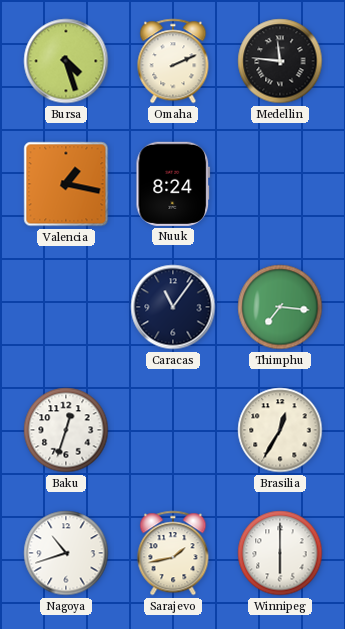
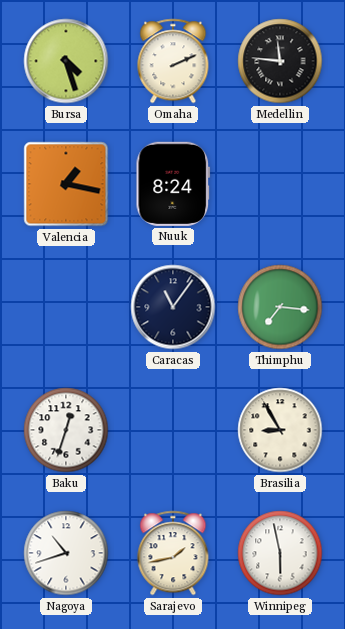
Brasilia: 12:35 -> 8:55
Winnipeg: 6:00 -> 5:58
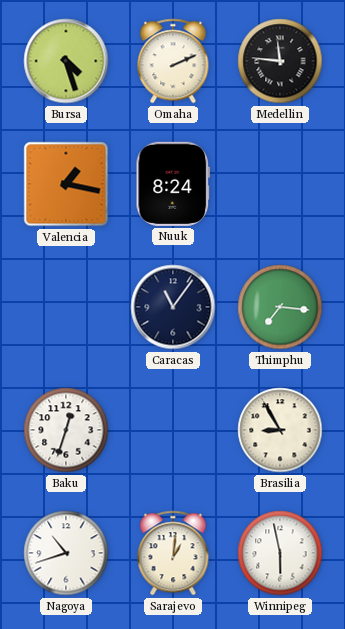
Sarajevo: 1:43 -> 1:01
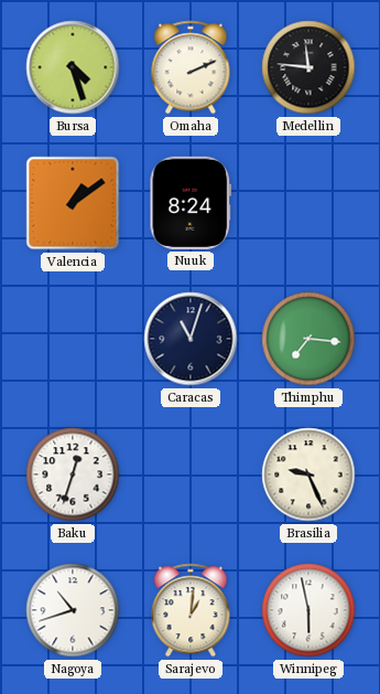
Valencia: 1:17 -> 1:09
Caracas: 11:06 -> 11:03
Brasilia: 8:55 -> 9:26
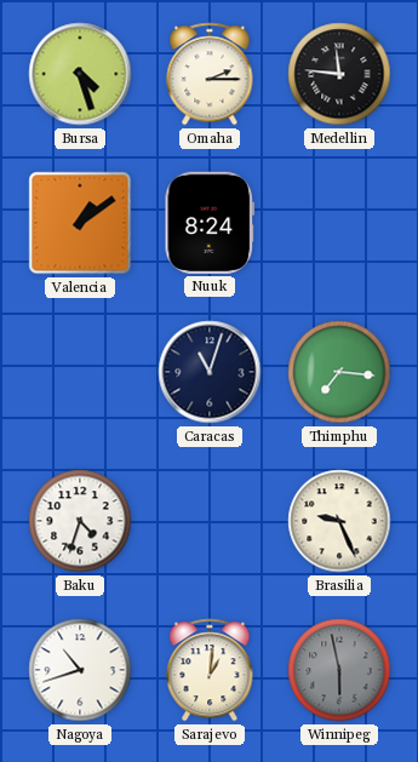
Omaha: 2:11 -> 2:15
Baku: 12:33 -> 4:33
Winnipeg dial: white -> grey
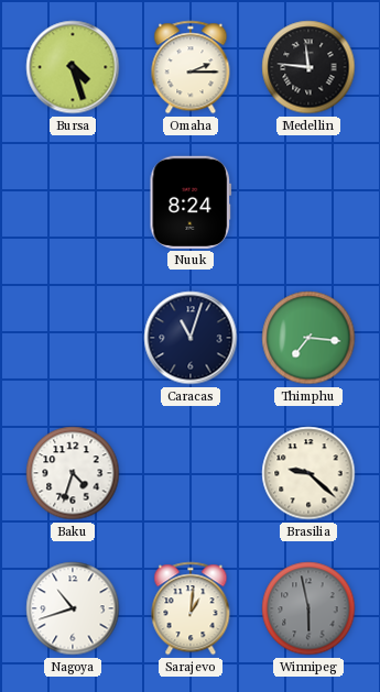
Valencia: 1:09 -> none
Brasilia: 9:26 -> 9:22
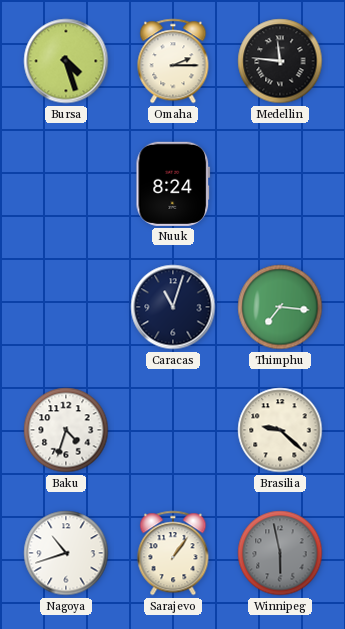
Sarajevo: 1:01 -> 1:06
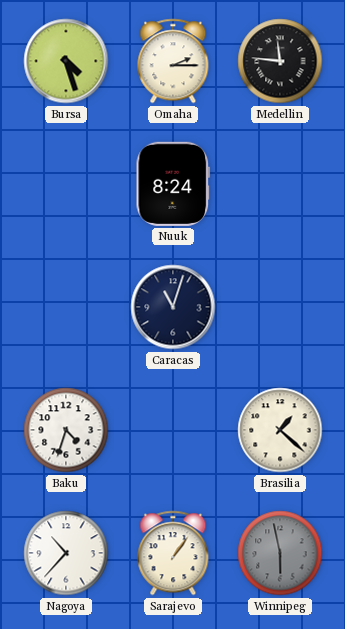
Thimphu: 7:16 -> none
Brasilia: 9:22 -> 1:22
Nagoya: 10:42 -> 10:37
